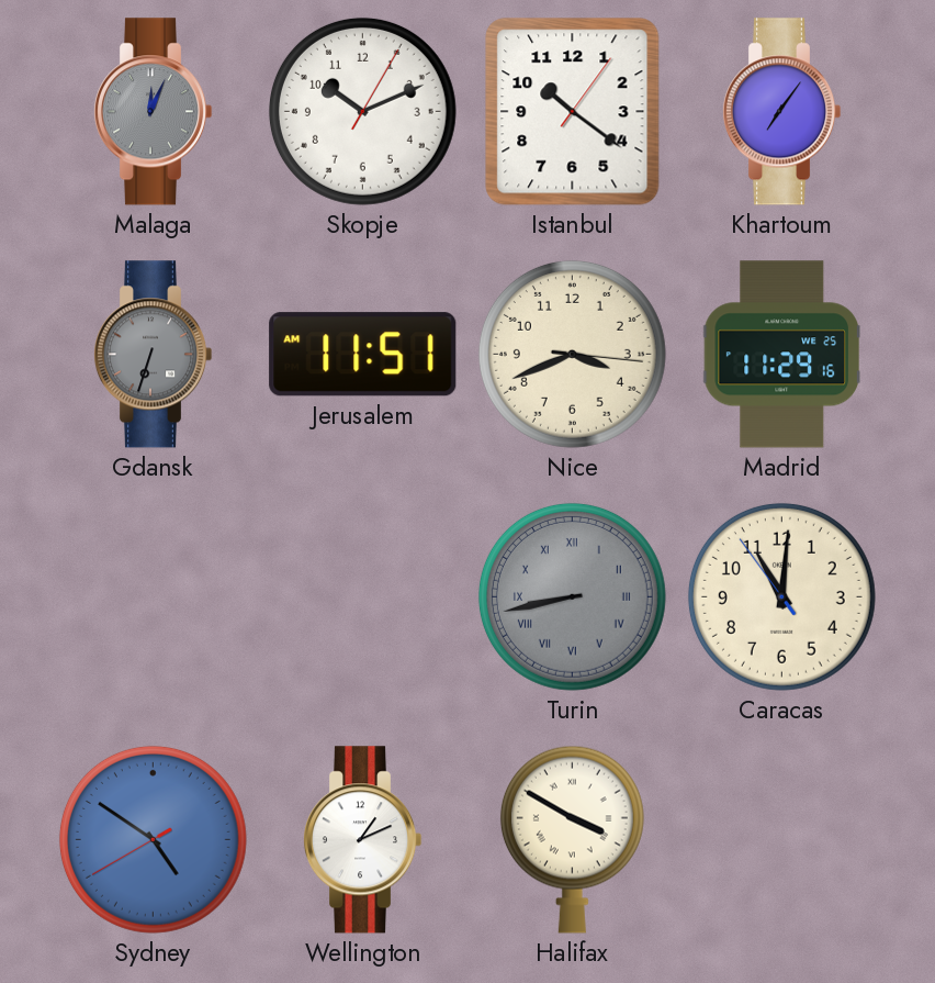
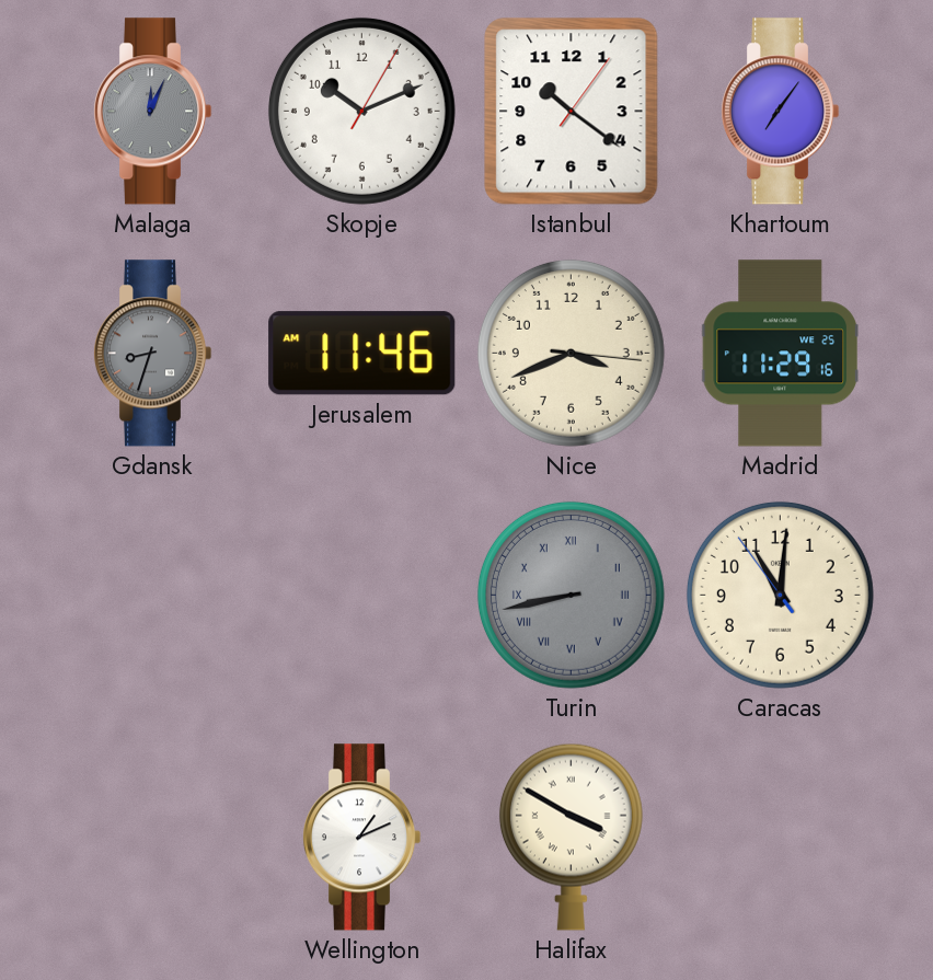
Gdansk: 6:33 -> 8:33
Jerusalem: 11:51 -> 11:46
Sydney: 4:50 -> none
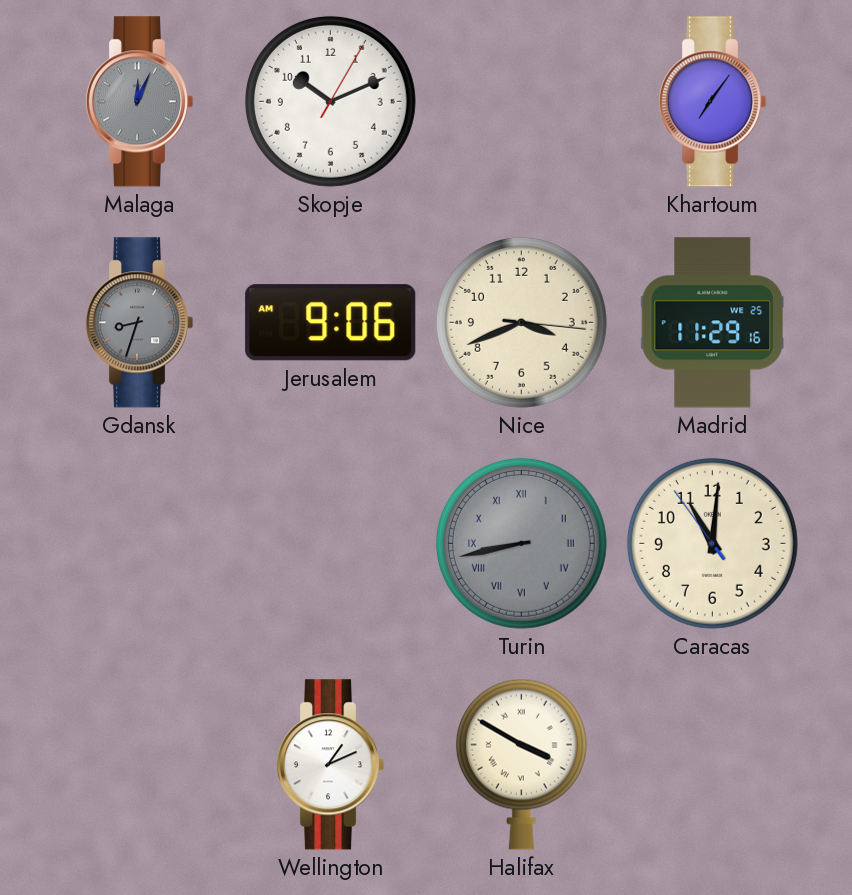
Istanbul: 10:21 -> none
Jerusalem: 11:46 -> 9:06
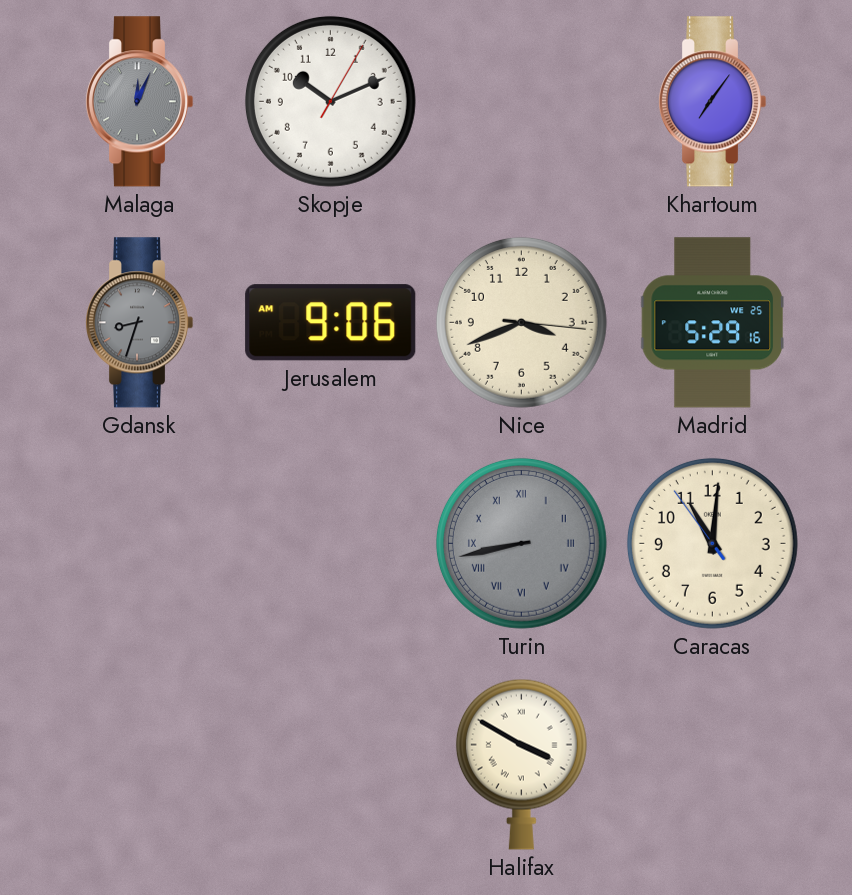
Madrid: 11:29 -> 5:29
Wellington: 1:11 -> none
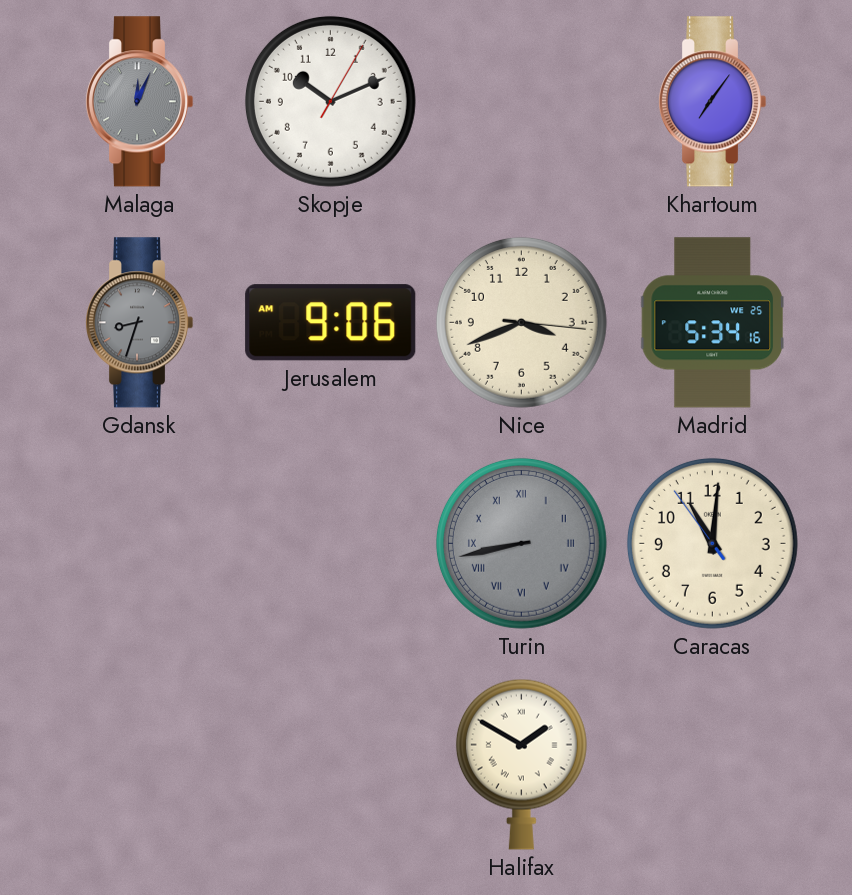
Madrid: 5:29 -> 5:34
Halifax: 3:50 -> 1:50
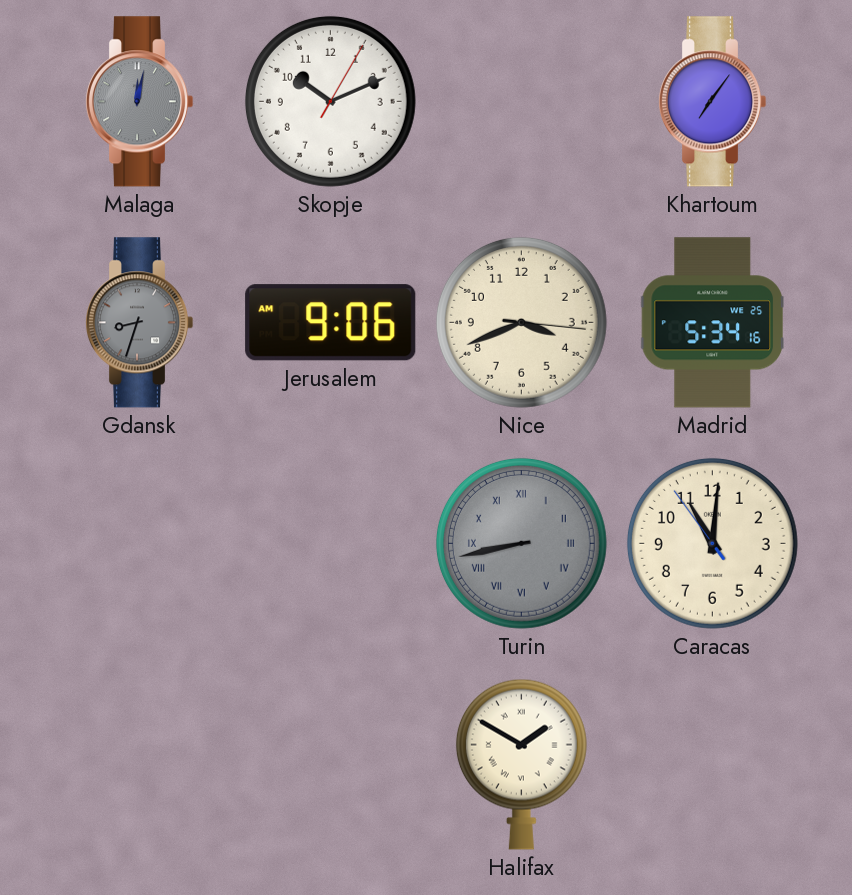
Malaga: 12:04 -> 12:02
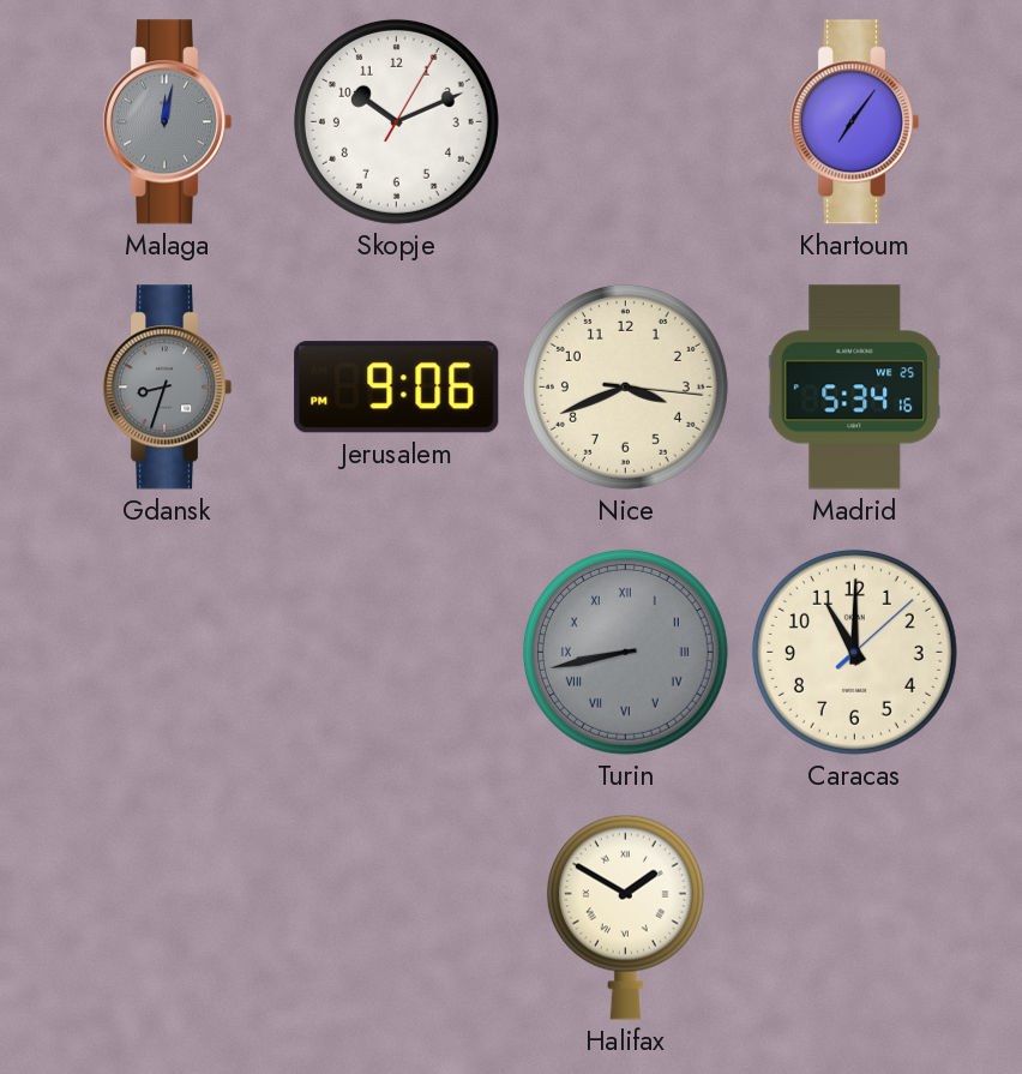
Jerusalem: 9:06 AM -> 9:06 PM
Caracas: 11:00:54 -> 11:00:08
